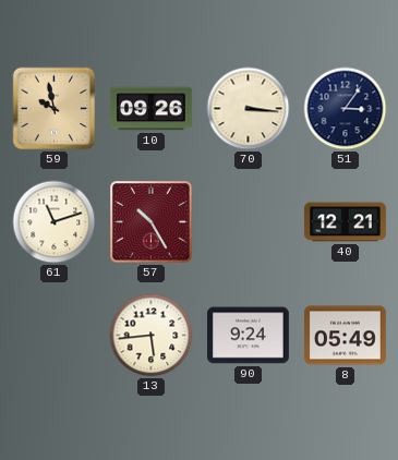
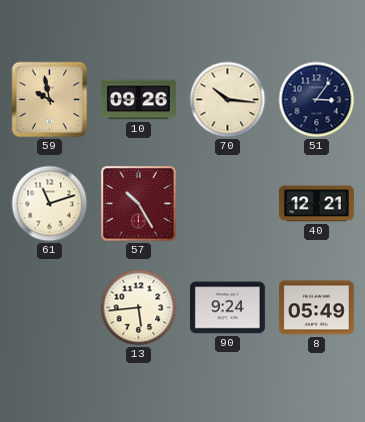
70: 3:16 -> 10:16
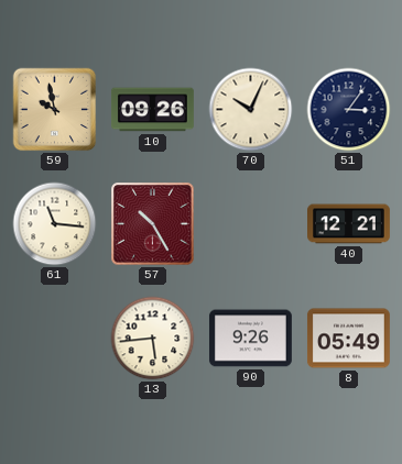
70: 10:16 -> 10:04
61: 11:12 -> 11:16
90: 9:24 -> 9:26
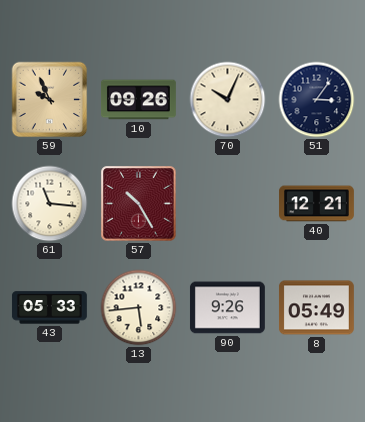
59: 9:58 -> 9:56
43: none -> 05:33
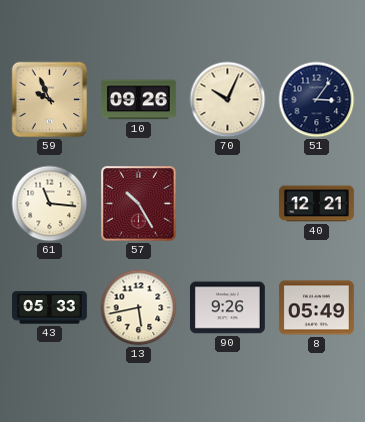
13: 5:44 -> 5:43
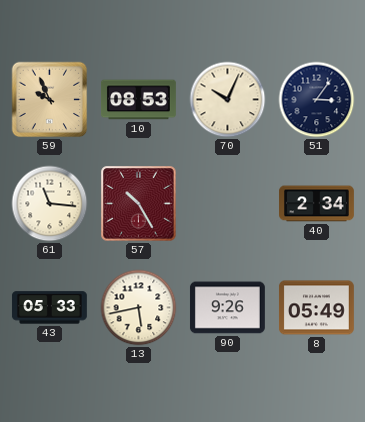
10: 09:26 -> 08:53
40: 12:21 -> 2:34
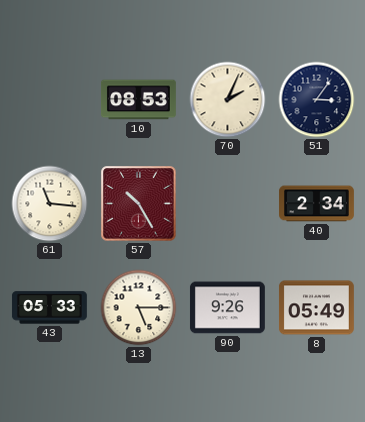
59: 9:56 -> none
70: 10:04 -> 2:04
13: 5:43 -> 5:15
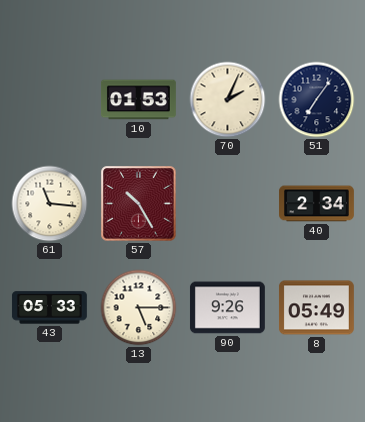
10: 08:53 -> 01:53
51: 3:06 -> 7:06
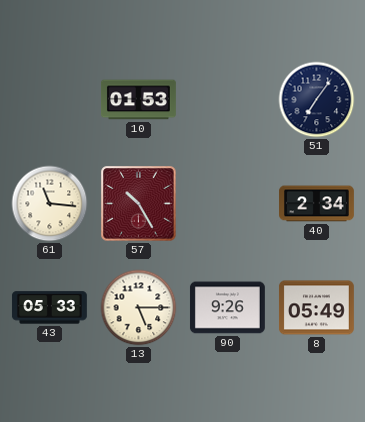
70: 2:04 -> none
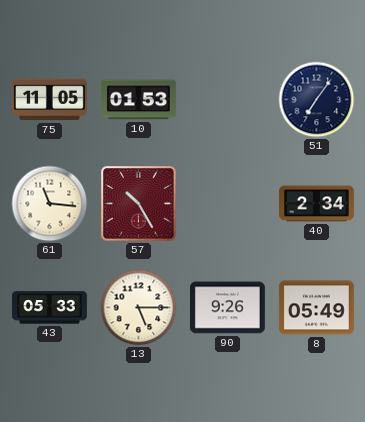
75: none -> 11:05
